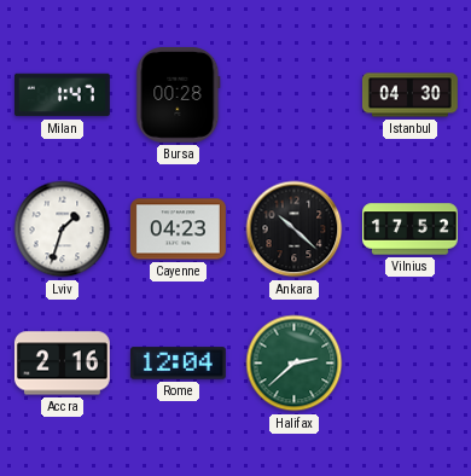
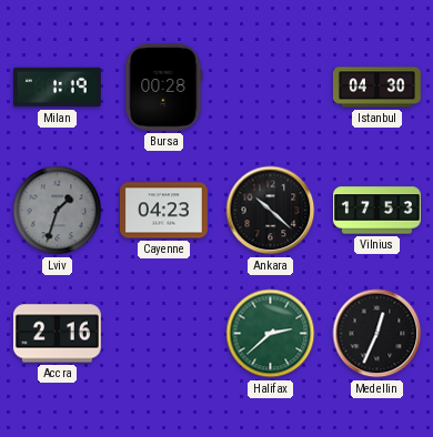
Milan: 1:47 -> 1:19
Lviv dial: white -> grey
Vilnius: 17:52 -> 17:53
Rome: 12:04 -> none
Medellin: none -> 12:34
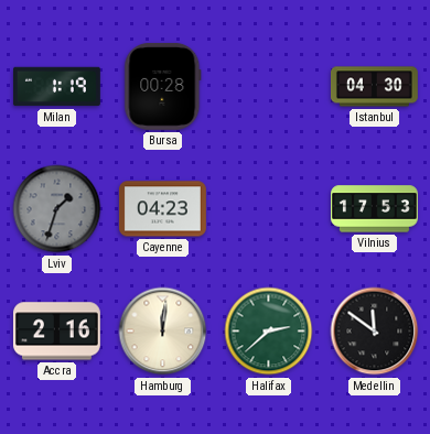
Ankara: 10:22 -> none
Hamburg: none -> 12:01
Medellin: 12:34 -> 11:51
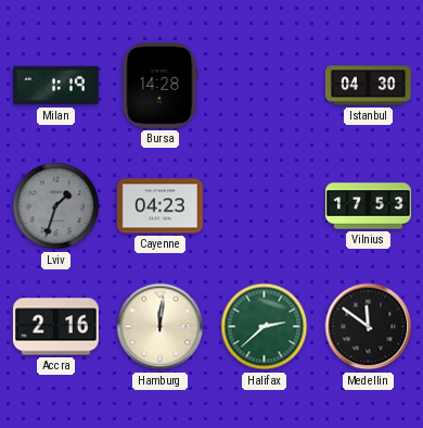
Bursa: 00:28 -> 14:28
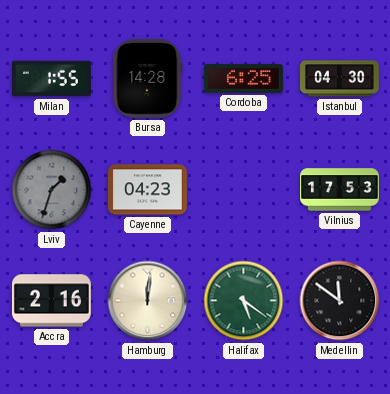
Milan: 1:19 -> 1:55
Cordoba: none -> 6:25
Halifax: 2:38 -> 5:21
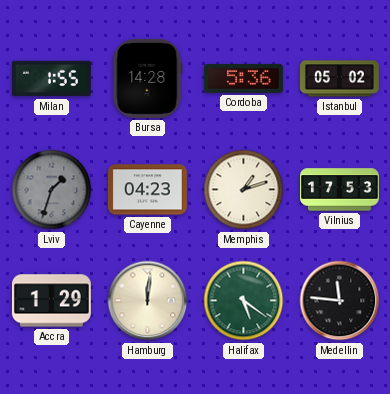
Cordoba: 6:25 -> 5:36
Istanbul: 04:30 -> 05:02
Memphis: none -> 1:12
Accra: 2:16 -> 1:29
Medellin: 11:51 -> 11:46
